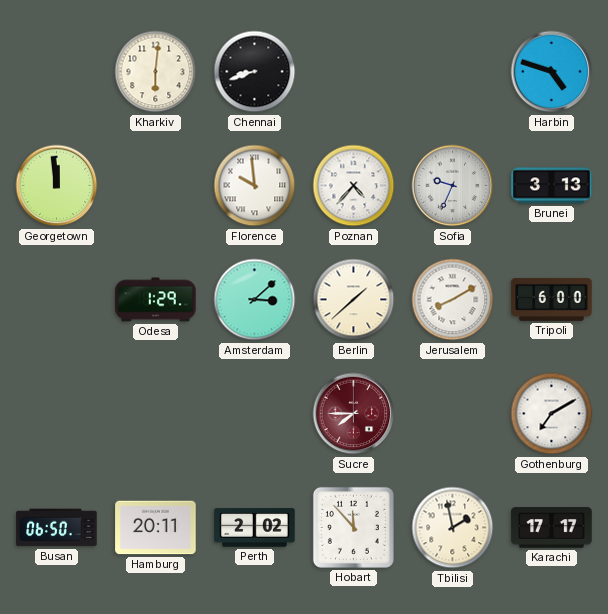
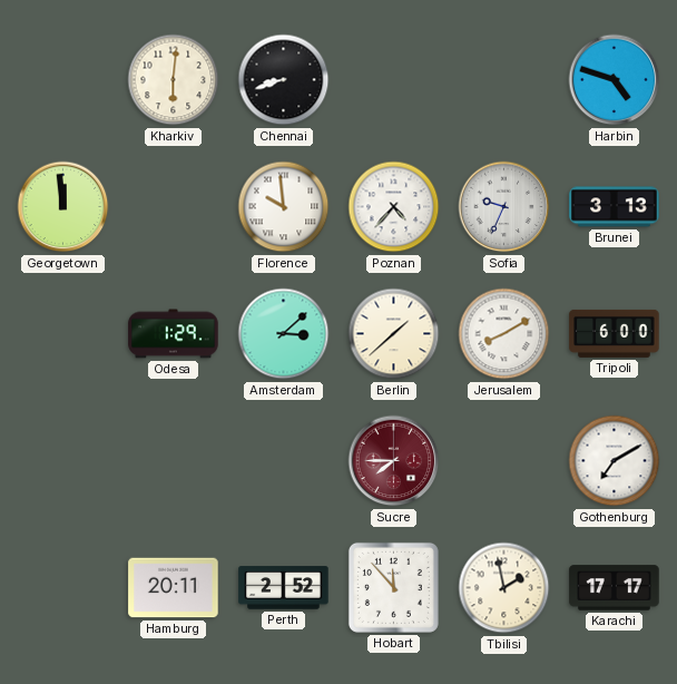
Busan: 06:50 -> none
Perth: 2:02 -> 2:52
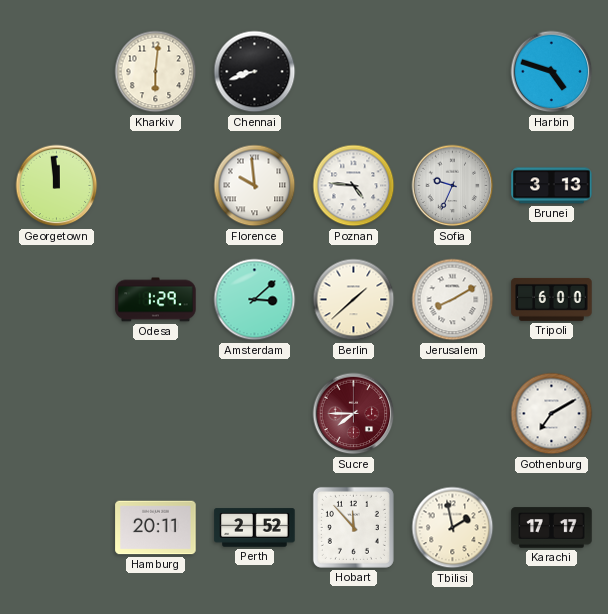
Poznan: 4:37 -> 4:46
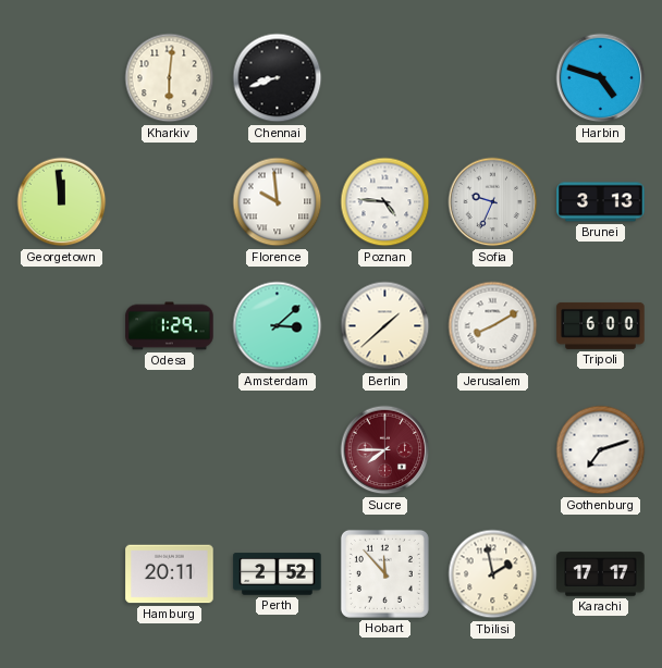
Gothenburg: 7:10 -> 7:12
